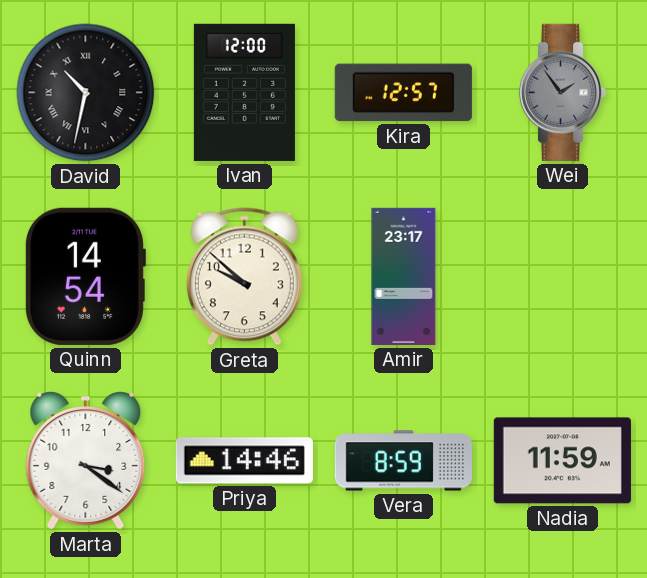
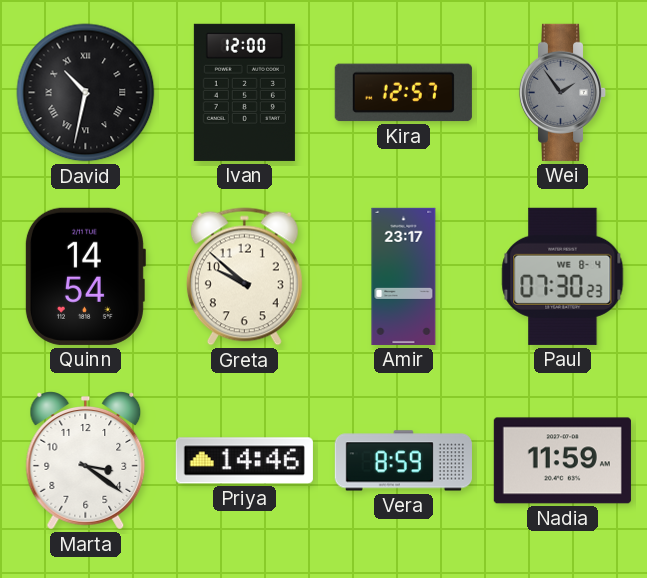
Paul: none -> 07:30
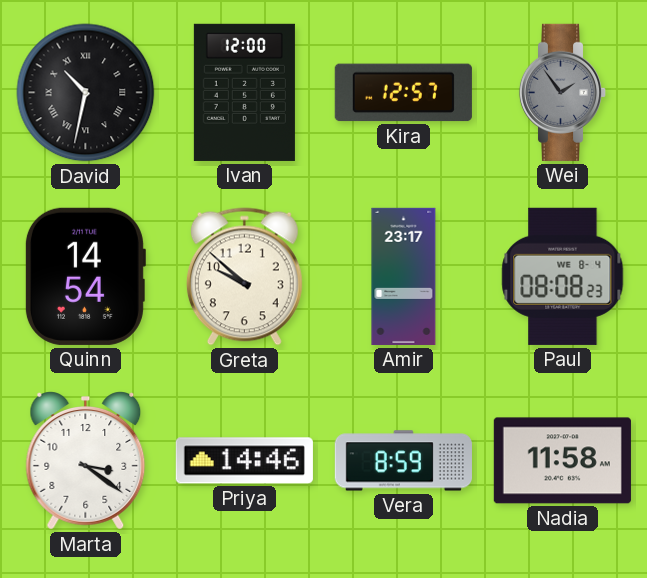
Paul: 07:30 -> 08:08
Nadia: 11:59 -> 11:58
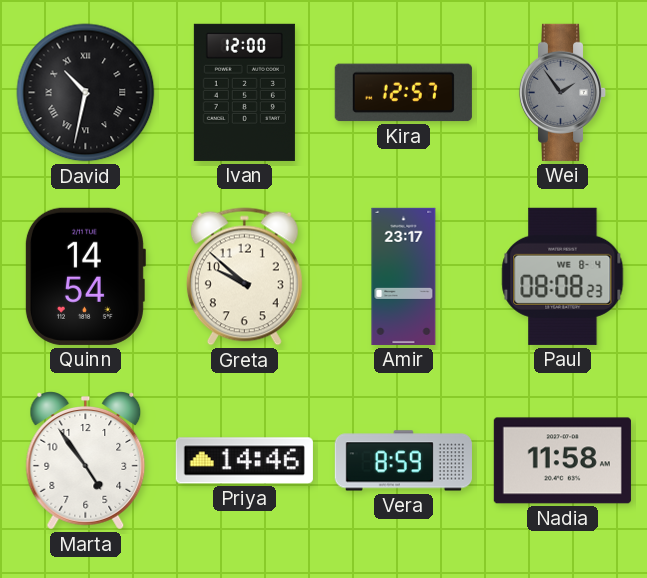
Marta: 3:21 -> 4:54
